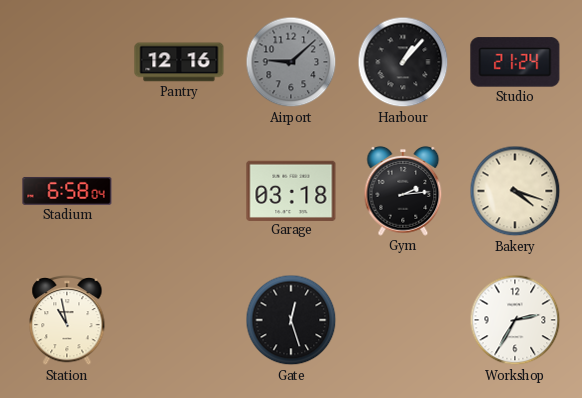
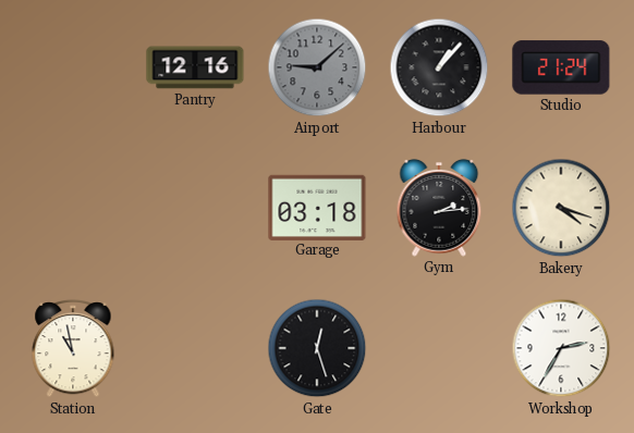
Stadium: 6:58 -> none
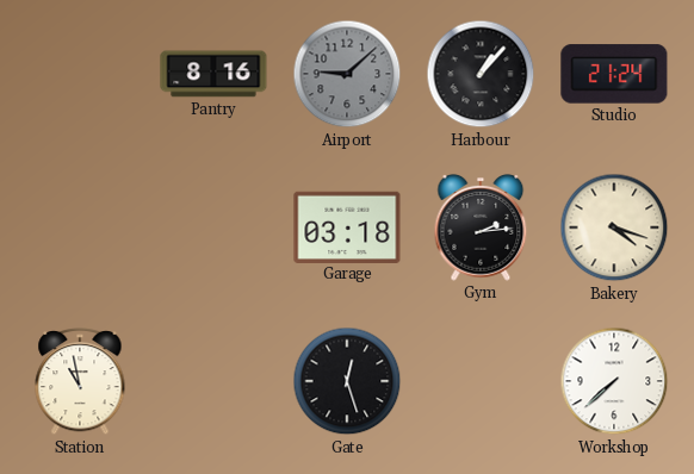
Pantry: 12:16 -> 8:16
Workshop: 2:35 -> 7:38
